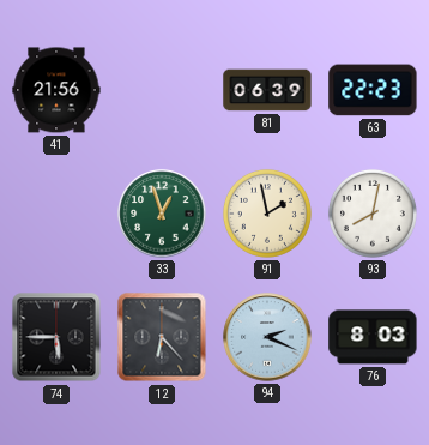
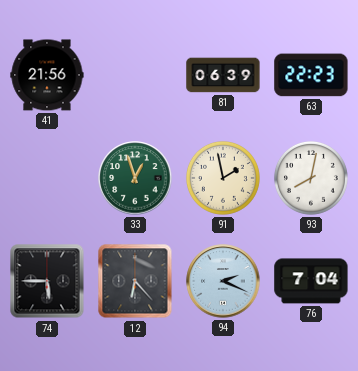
76: 8:03 -> 7:04
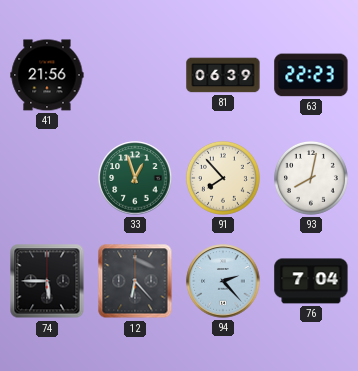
91: 1:58 -> 7:53
94: 2:19 -> 2:23
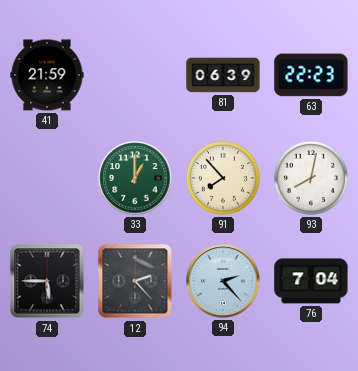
41: 21:56 -> 21:59
33: 12:57 -> 1:00
12: 6:23 -> 2:23
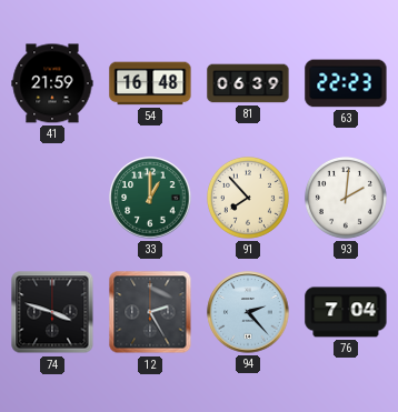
54: none -> 16:48
93: 8:02 -> 2:01
74: 5:45 -> 3:48
12: 2:23 -> 2:25
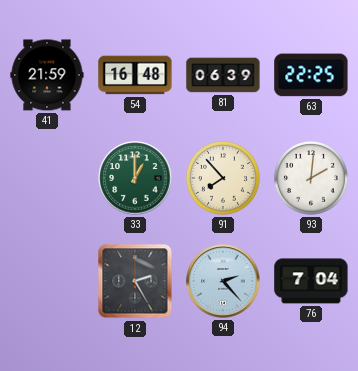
63: 22:23 -> 22:25
74: 3:48 -> none
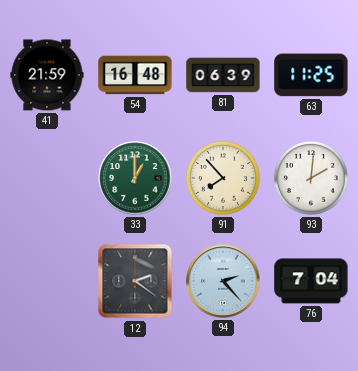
63: 22:25 -> 11:25
12: 2:25 -> 2:21
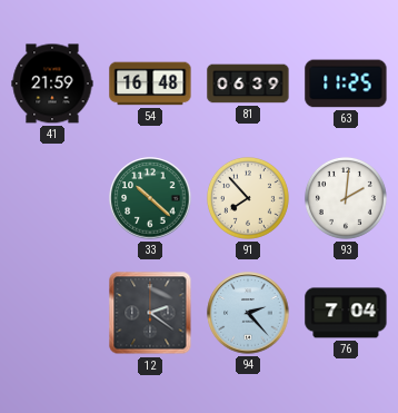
33: 1:00 -> 10:22
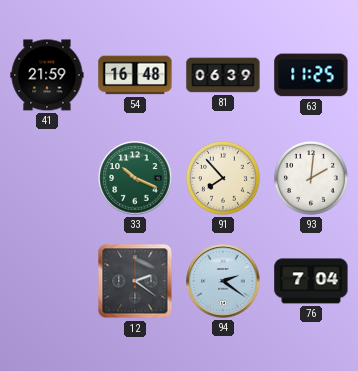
33: 10:22 -> 10:19
94: 2:23 -> 2:21
